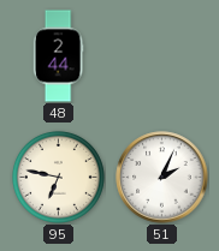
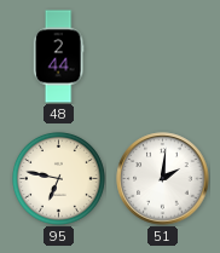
51: 2:04 -> 2:01
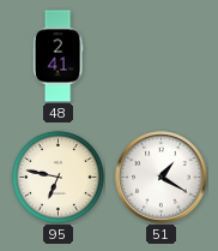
48: 2:44 -> 2:41
51: 2:01 -> 1:20
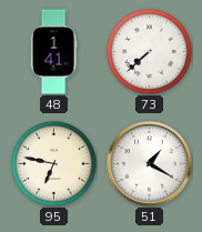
48: 2:41 -> 1:41
73: none -> 7:38
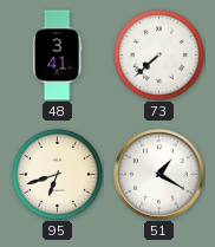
48: 1:41 -> 3:41
95: 6:47 -> 6:42
